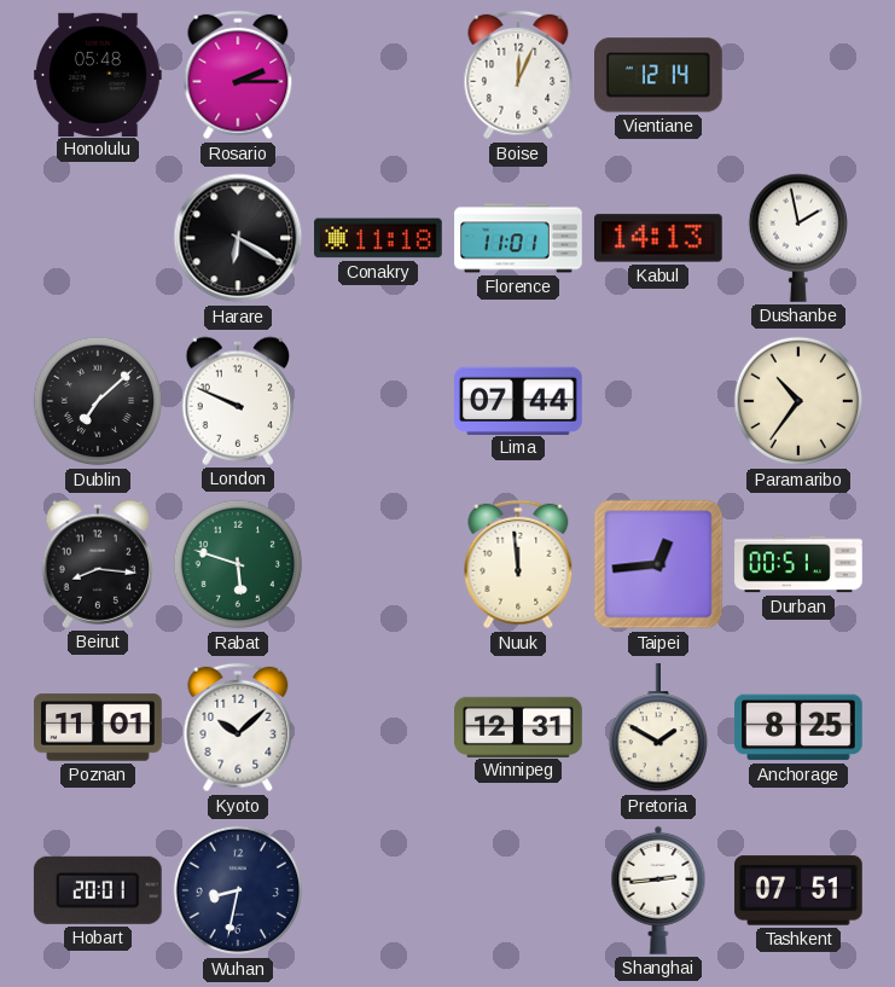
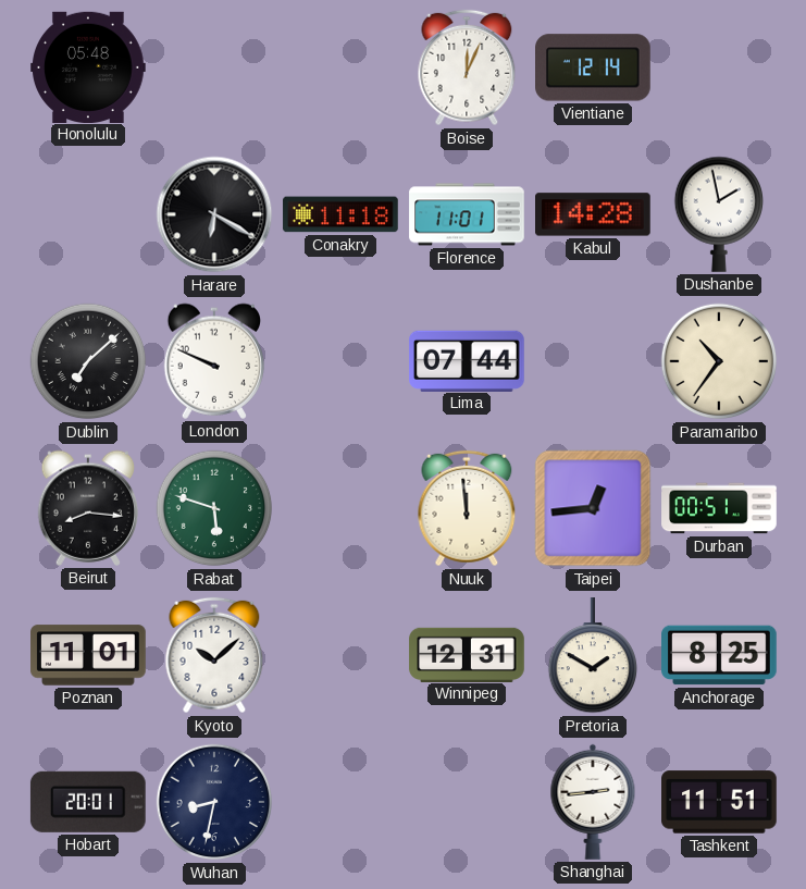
Rosario: 2:15 -> none
Kabul: 14:13 -> 14:28
Tashkent: 07:51 -> 11:51
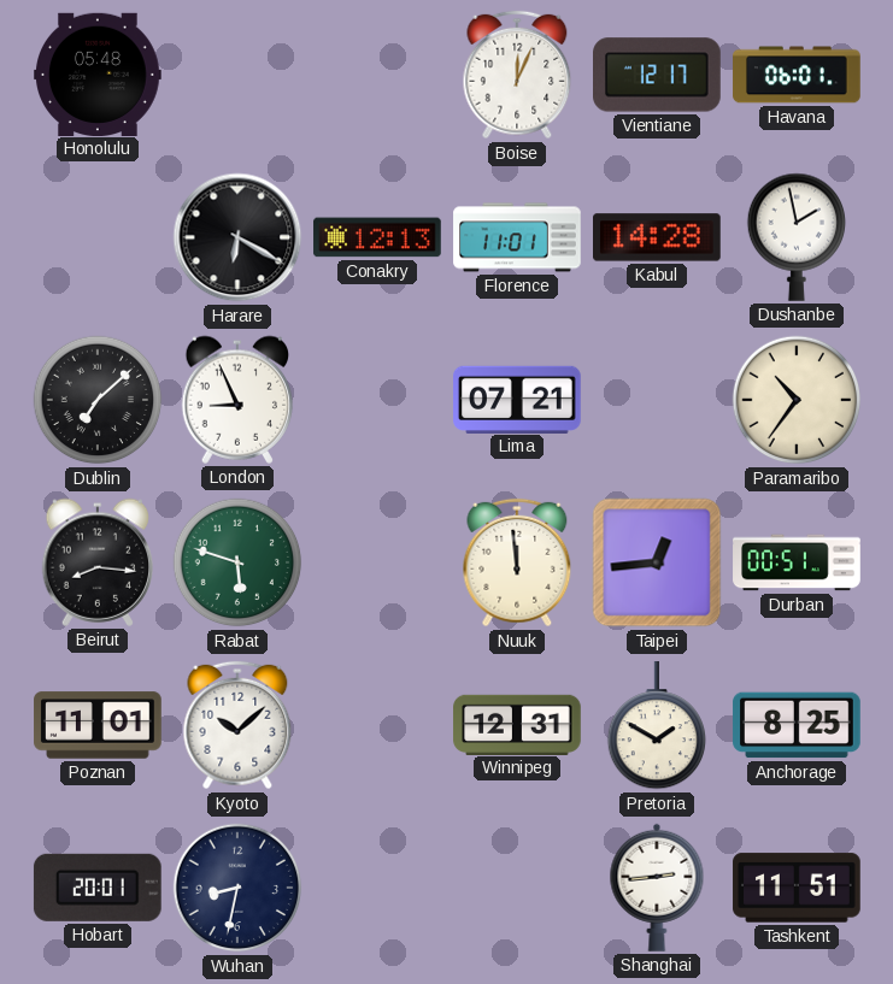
Vientiane: 12:14 -> 12:17
Havana: none -> 06:01
Conakry: 11:18 -> 12:13
London: 9:49 -> 8:56
Lima: 07:44 -> 07:21
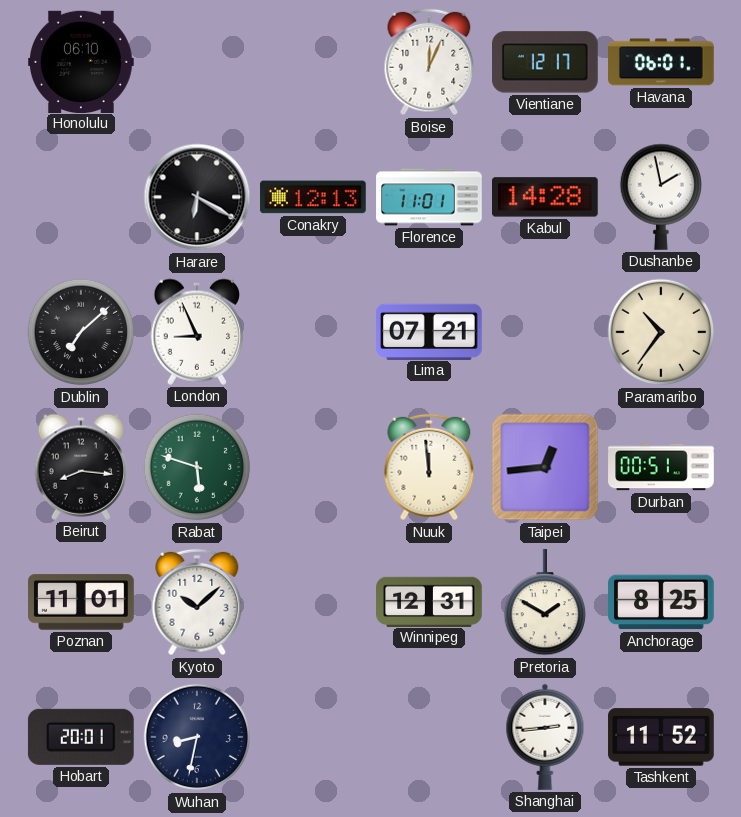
Honolulu: 05:48 -> 06:10
Tashkent: 11:51 -> 11:52
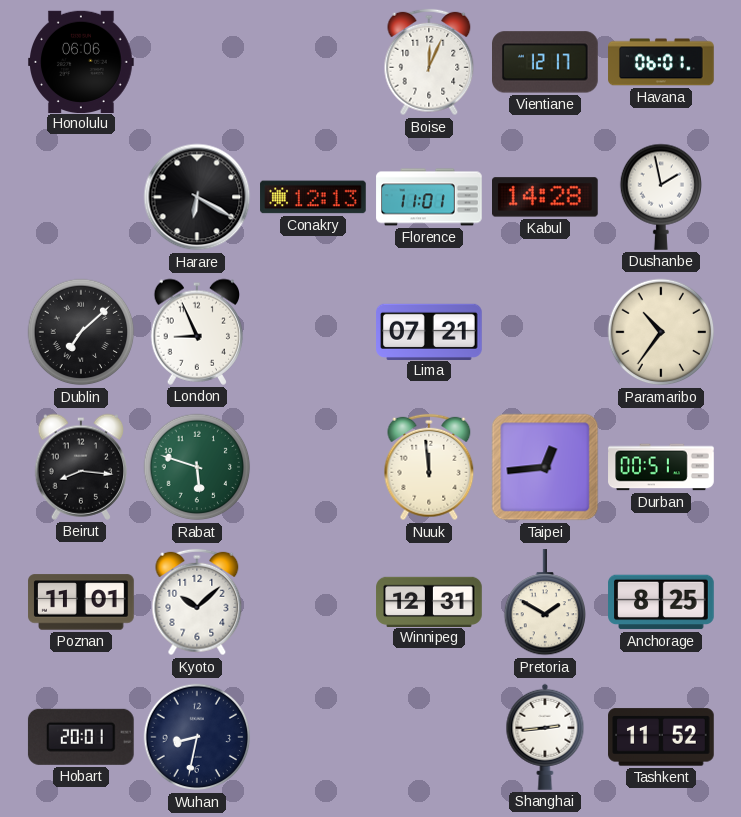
Honolulu: 06:10 -> 06:06
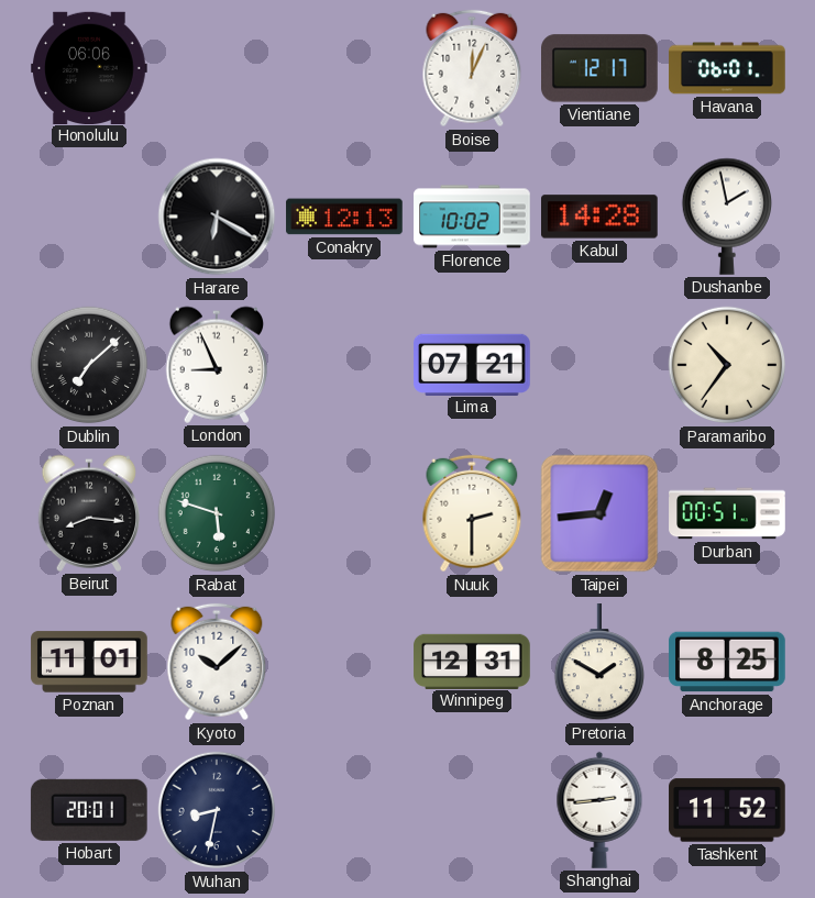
Florence: 11:01 -> 10:02
Nuuk: 11:59 -> 2:30
